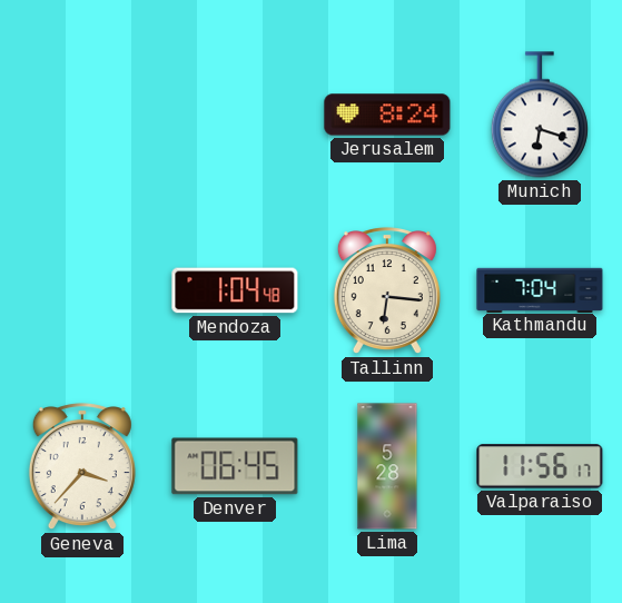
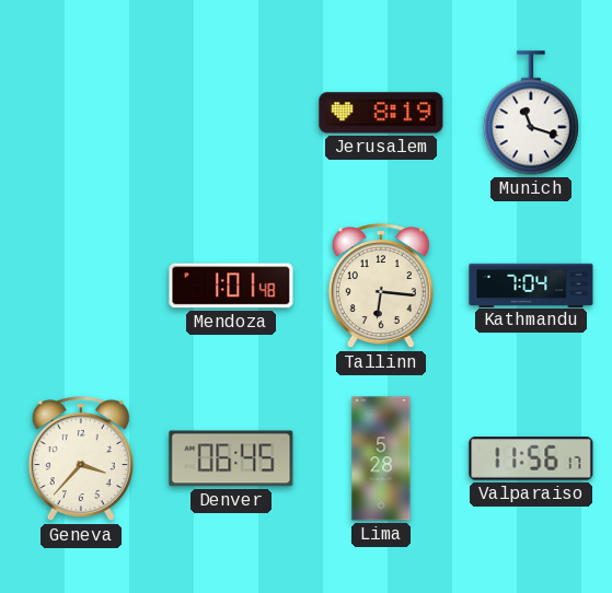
Jerusalem: 8:24 -> 8:19
Munich: 6:18 -> 11:18
Mendoza: 1:04 -> 1:01
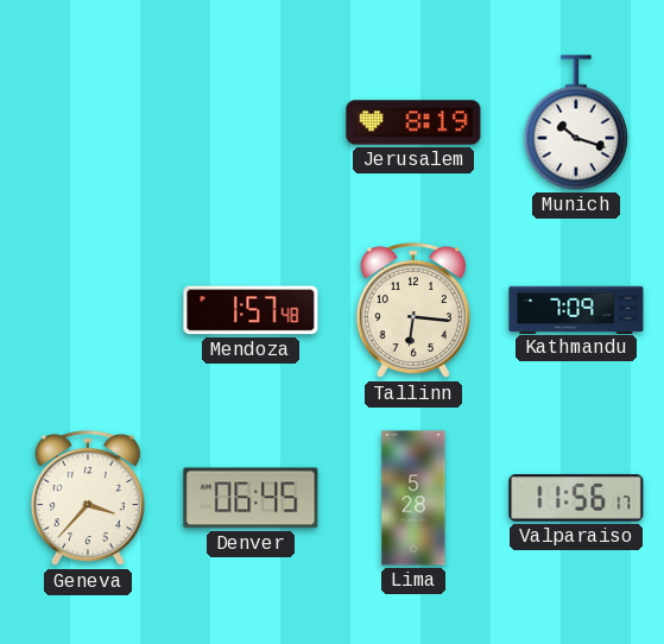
Munich: 11:18 -> 10:18
Mendoza: 1:01 -> 1:57
Kathmandu: 7:04 -> 7:09
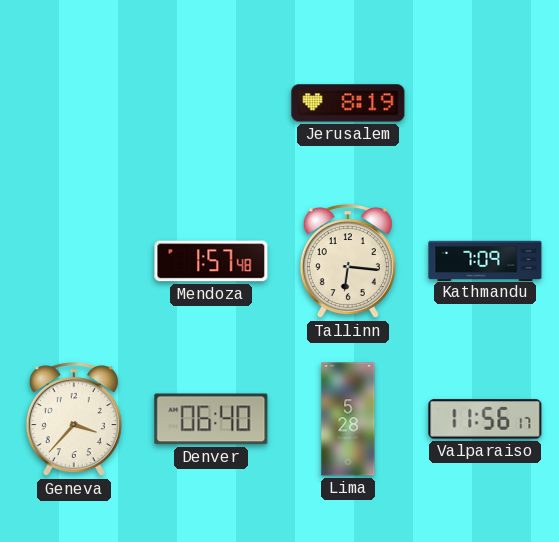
Munich: 10:18 -> none
Denver: 06:45 -> 06:40
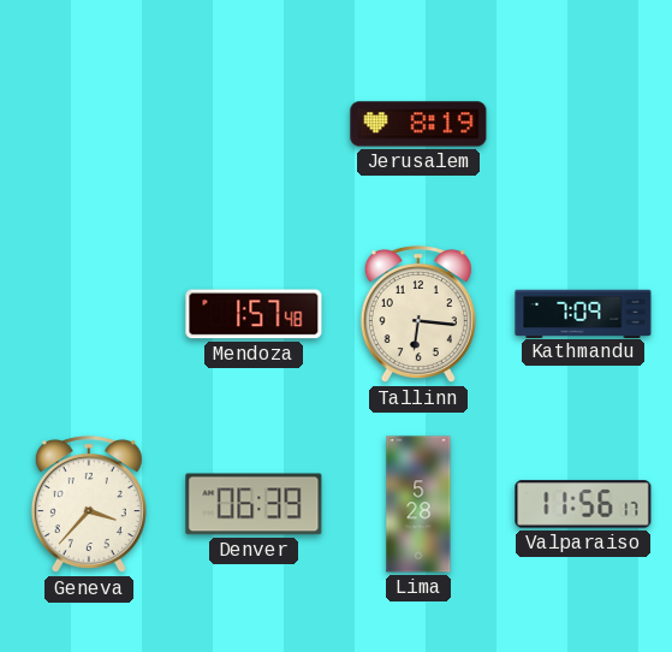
Denver: 06:40 -> 06:39
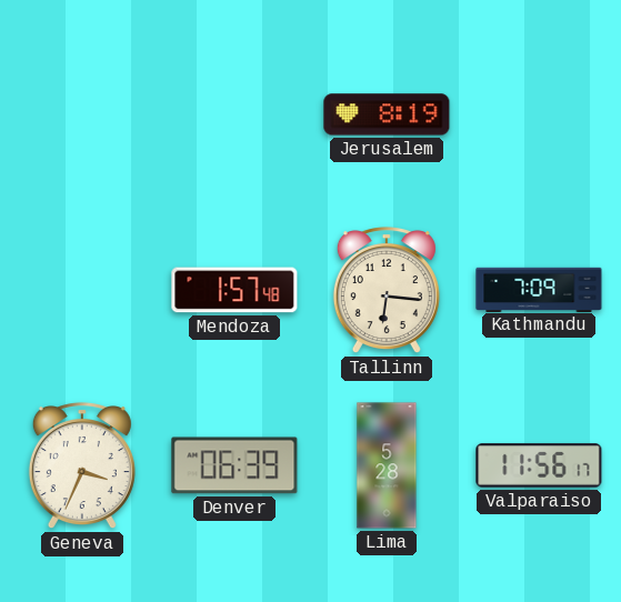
Geneva: 3:37 -> 3:34
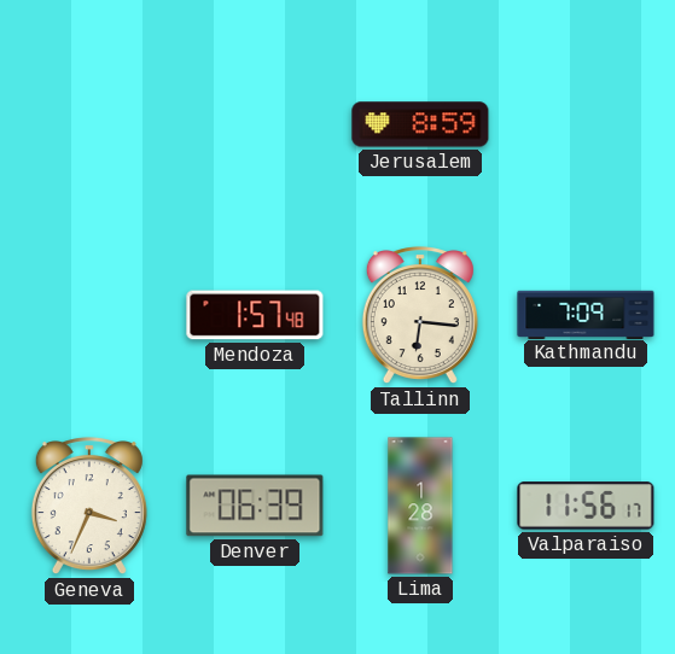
Jerusalem: 8:19 -> 8:59
Lima: 5:28 -> 1:28
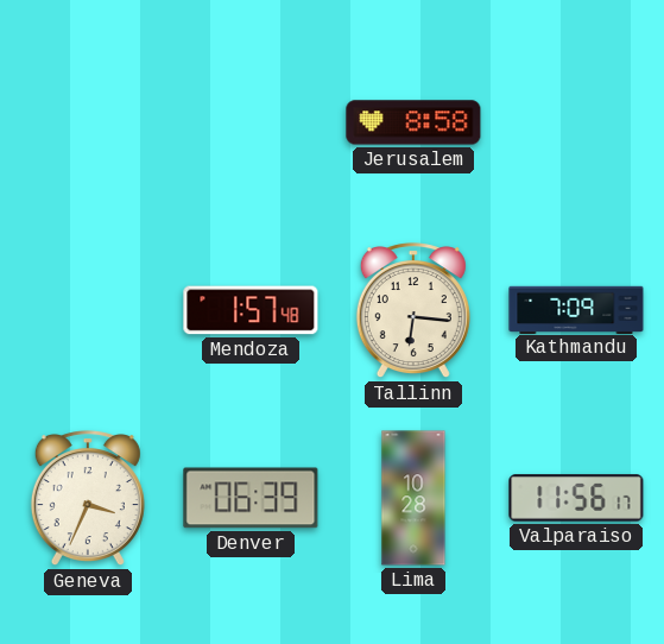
Jerusalem: 8:59 -> 8:58
Lima: 1:28 -> 10:28
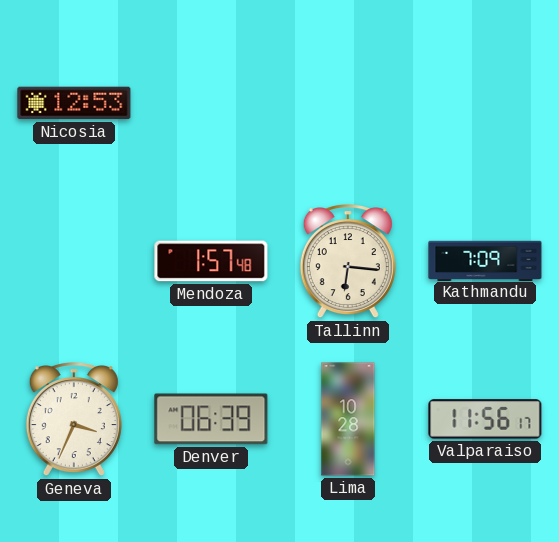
Nicosia: none -> 12:53
Jerusalem: 8:58 -> none
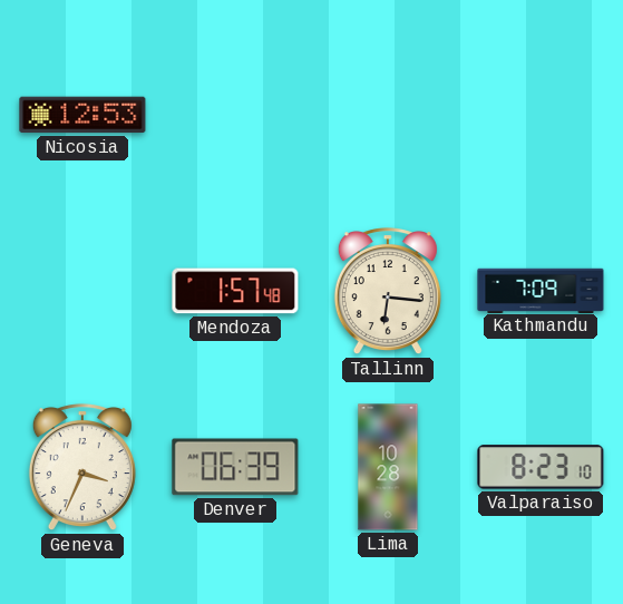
Valparaiso: 11:56 -> 8:23
